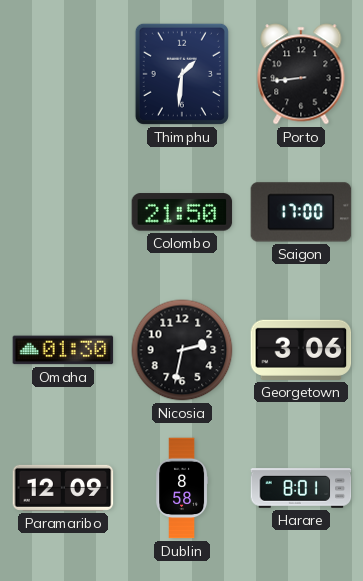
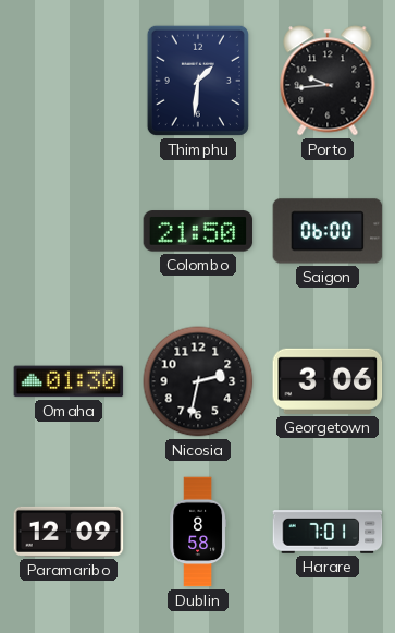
Porto: 8:44 -> 9:44
Saigon: 17:00 -> 06:00
Harare: 8:01 -> 7:01
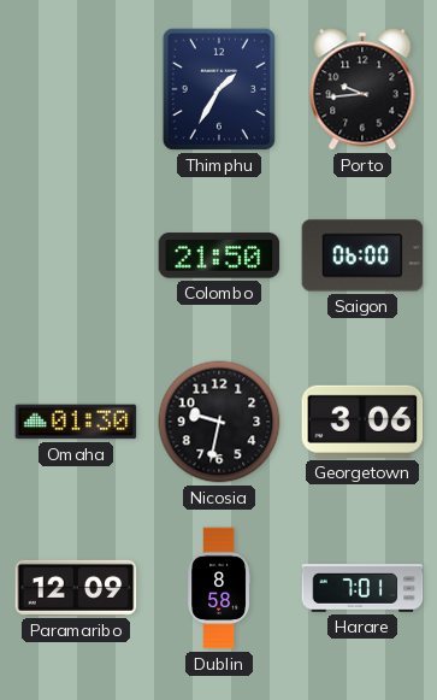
Thimphu: 1:31 -> 1:35
Nicosia: 2:32 -> 9:32
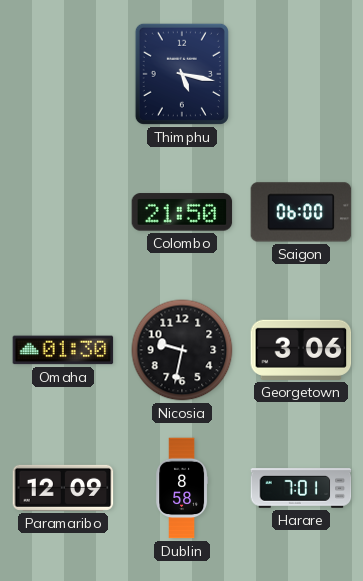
Thimphu: 1:35 -> 5:17
Porto: 9:44 -> none
